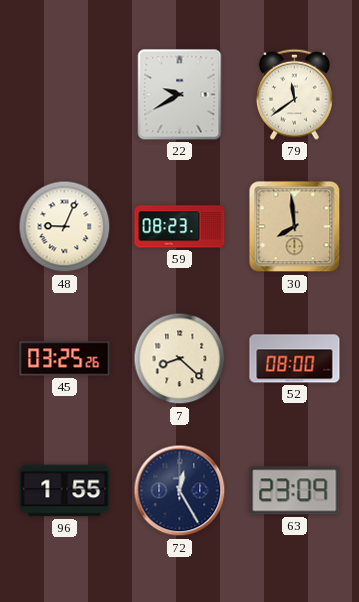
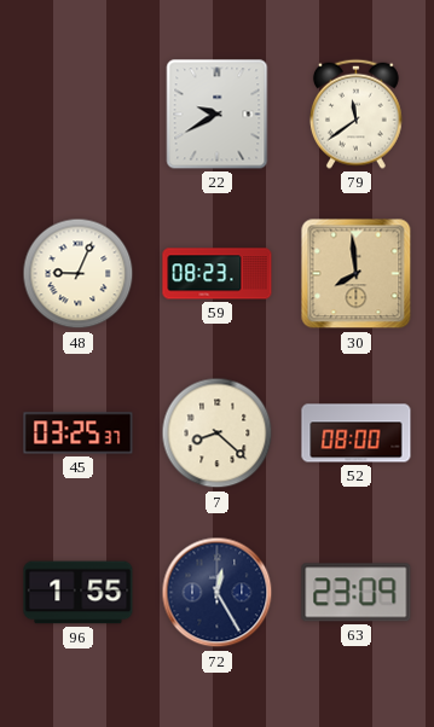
45: 03:25:26 -> 03:25:37
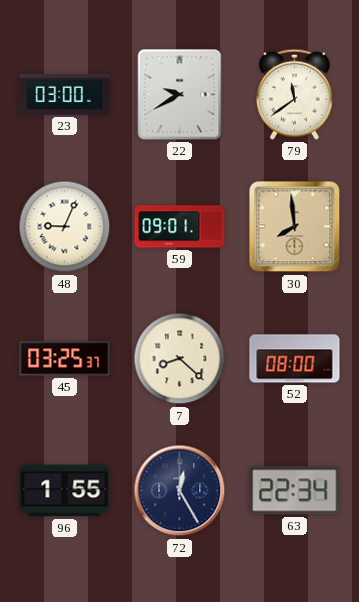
23: none -> 03:00
59: 08:23 -> 09:01
63: 23:09 -> 22:34
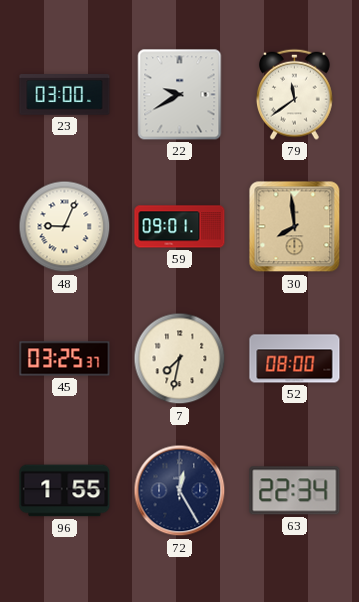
7: 8:22 -> 7:32
